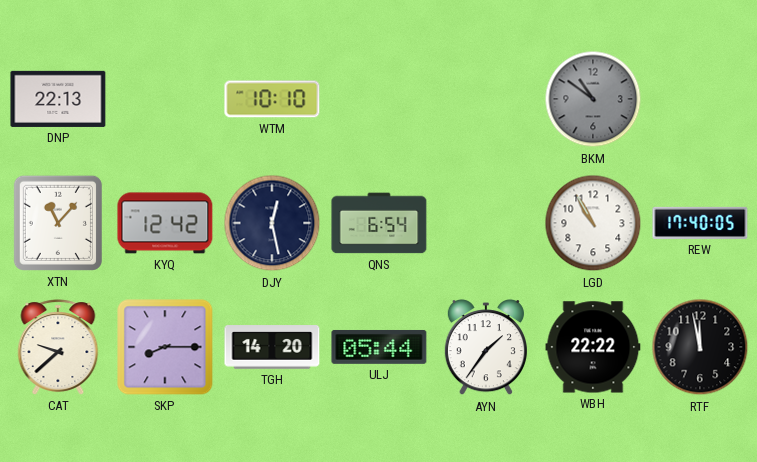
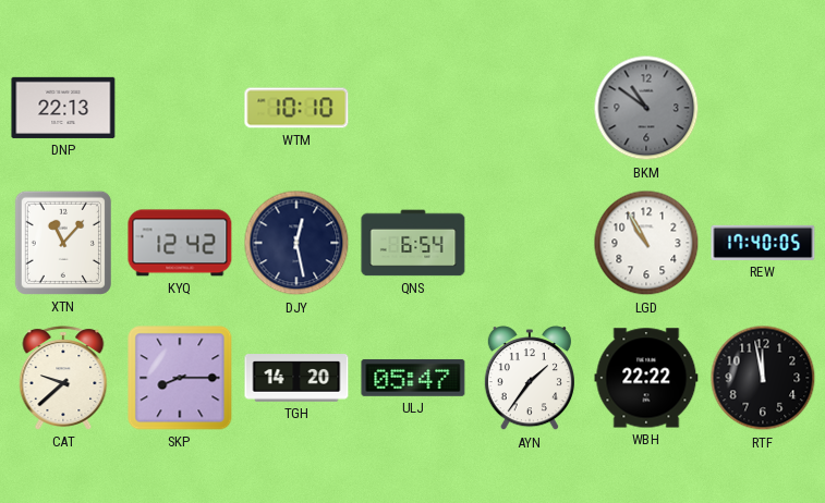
ULJ: 05:44 -> 05:47
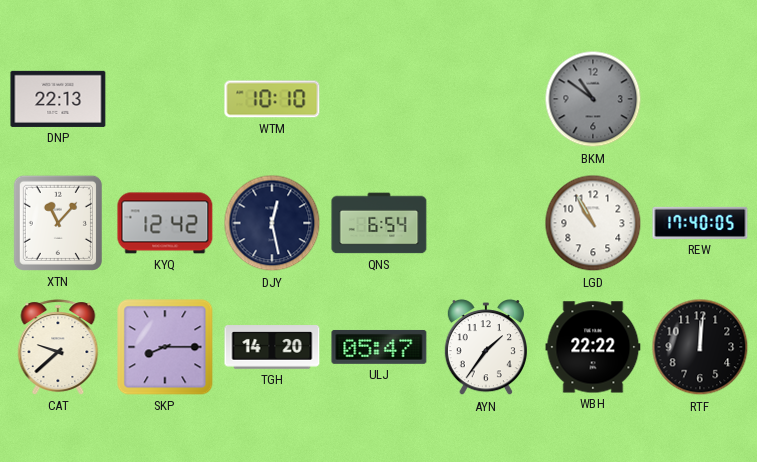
RTF: 11:58 -> 12:01
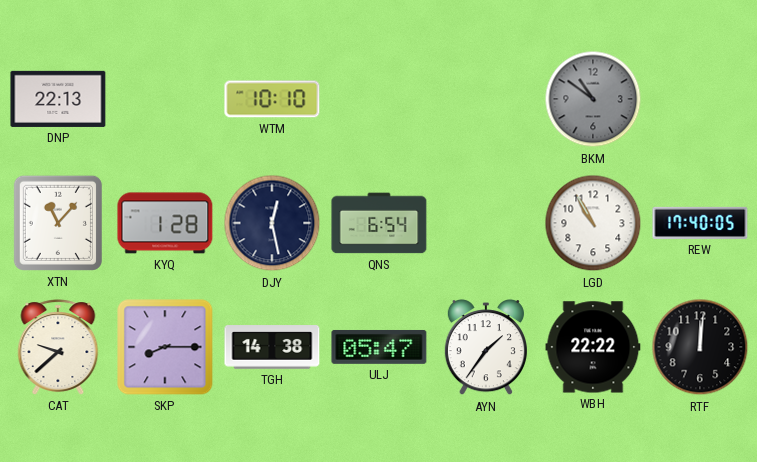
KYQ: 12:42 -> 1:28
TGH: 14:20 -> 14:38
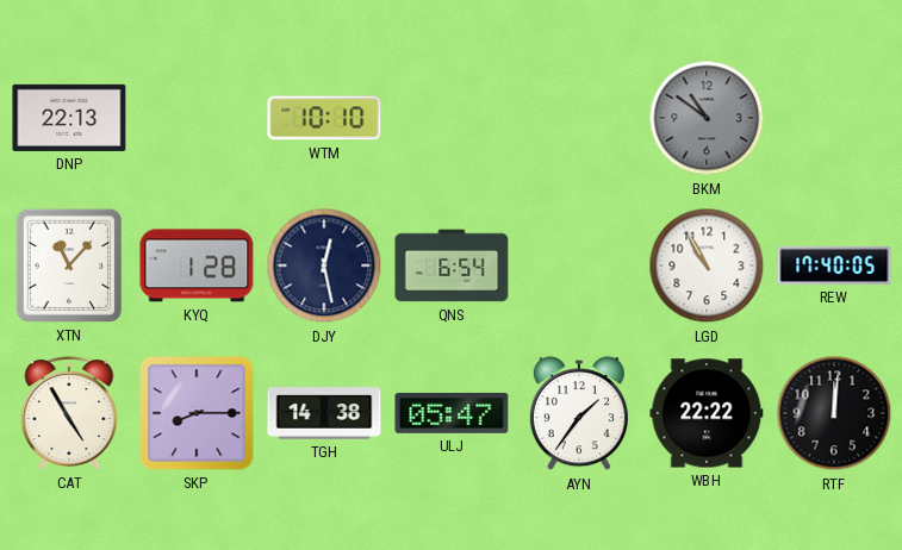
CAT: 9:38 -> 4:55
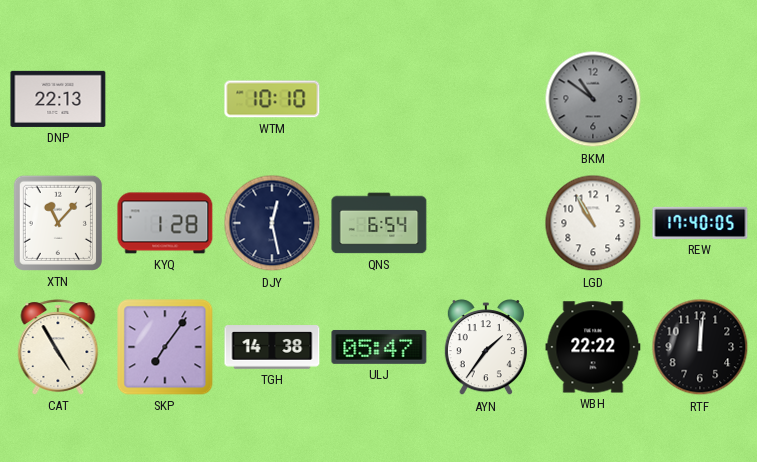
SKP: 8:15 -> 7:06
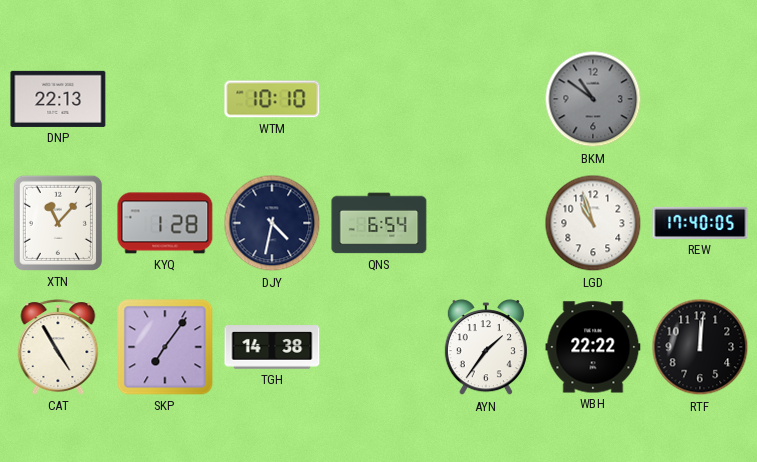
DJY: 12:28 -> 4:32
LGD: 10:55 -> 10:57
ULJ: 05:47 -> none
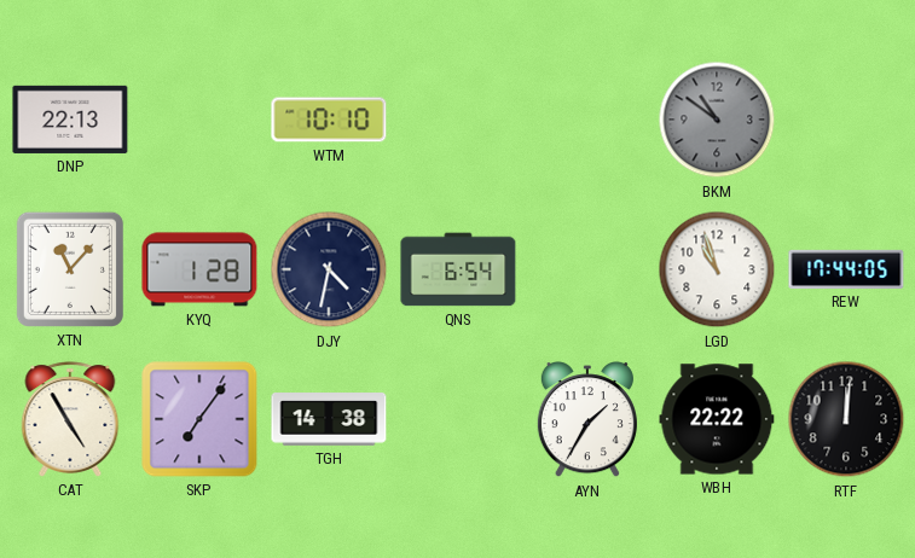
REW: 17:40 -> 17:44
AYN: 1:36 -> 1:35
